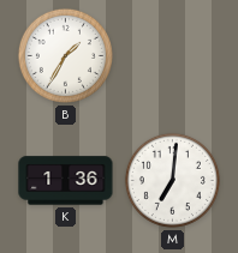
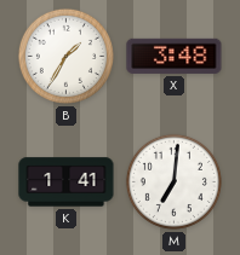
X: none -> 3:48
K: 1:36 -> 1:41
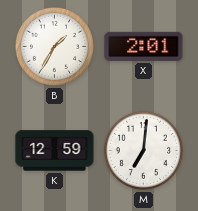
X: 3:48 -> 2:01
K: 1:41 -> 12:59
